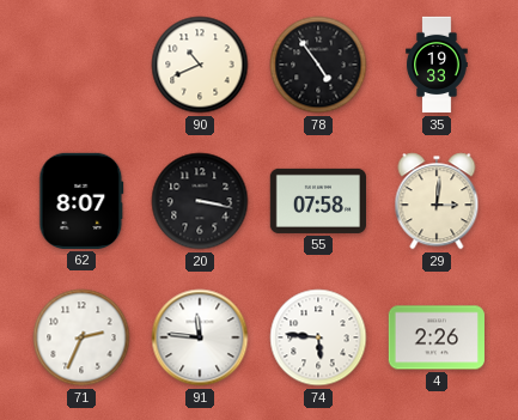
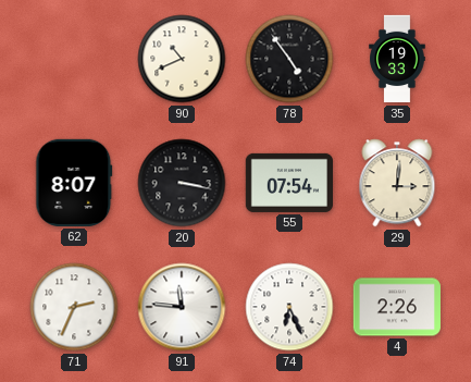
55: 07:58 -> 07:54
74: 5:46 -> 6:26
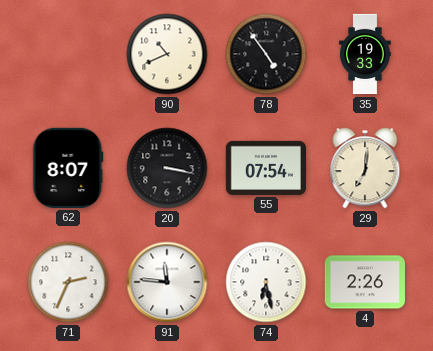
29: 3:01 -> 7:01
74: 6:26 -> 6:28
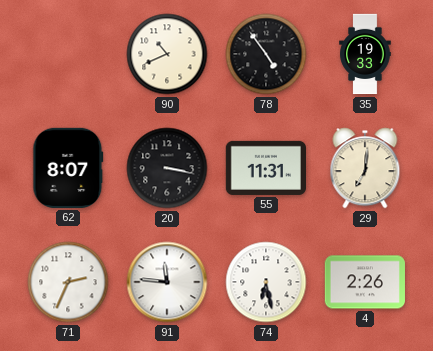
55: 07:54 -> 11:31
